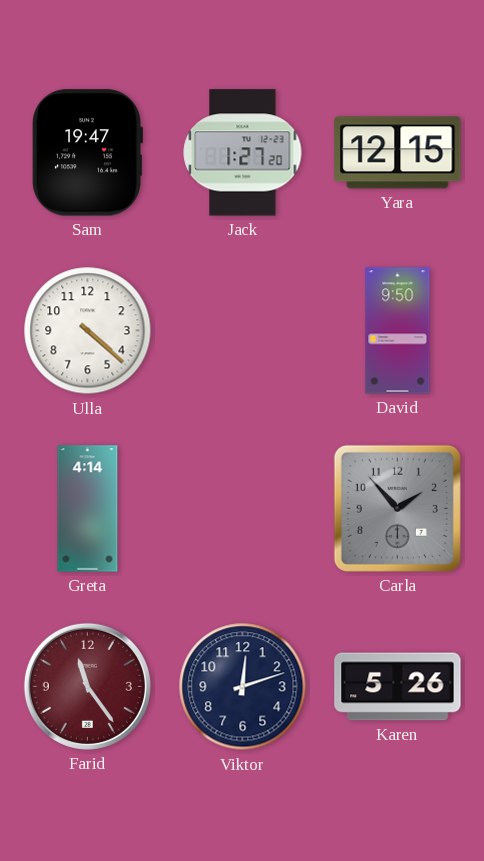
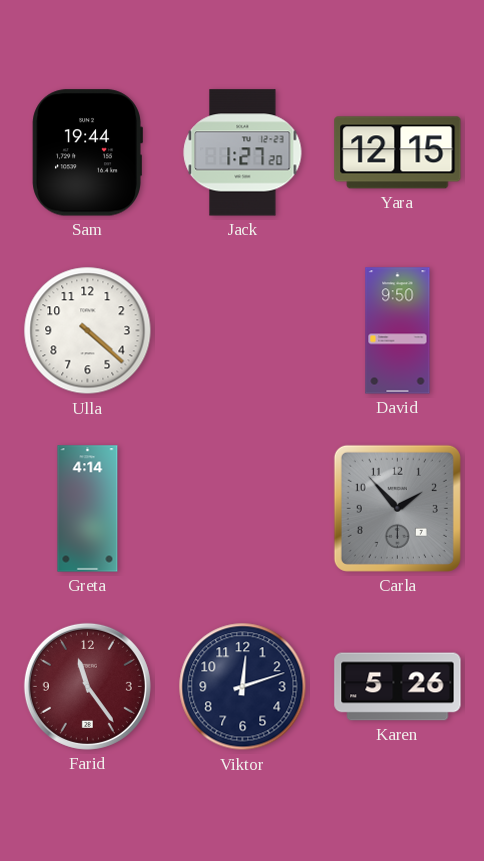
Sam: 19:47 -> 19:44
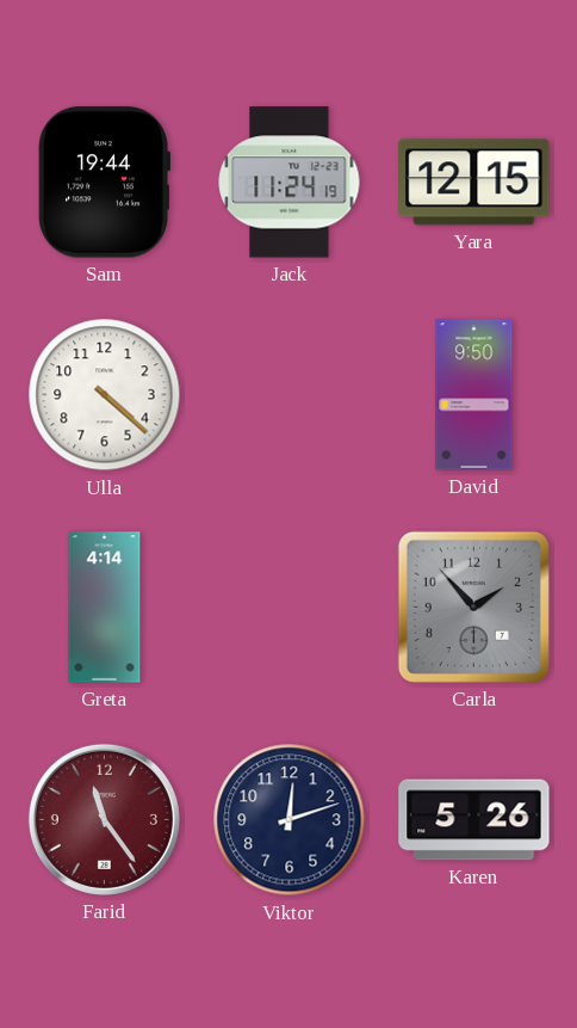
Jack: 1:27 -> 11:24
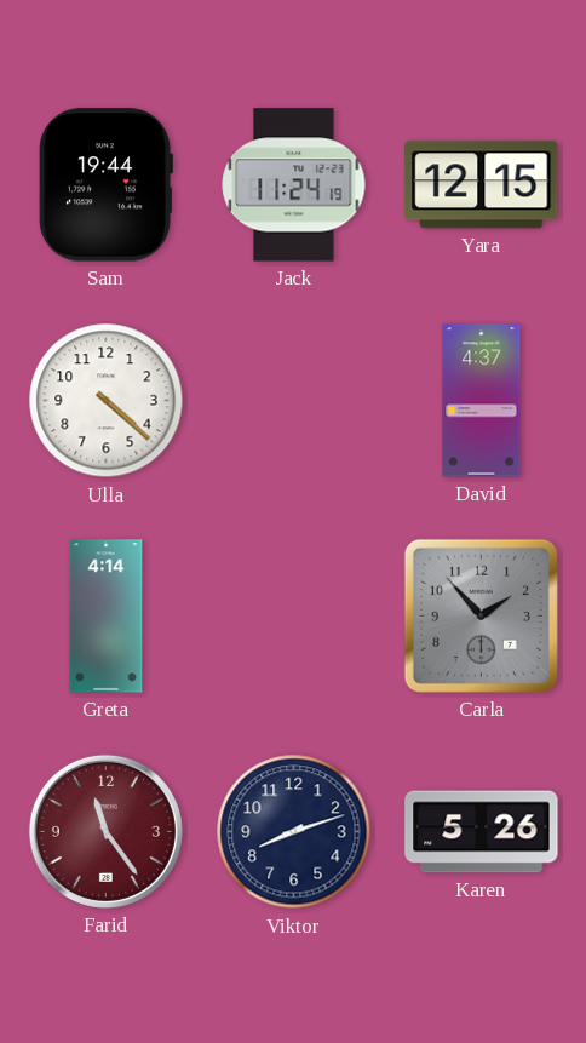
David: 9:50 -> 4:37
Viktor: 12:12 -> 8:12
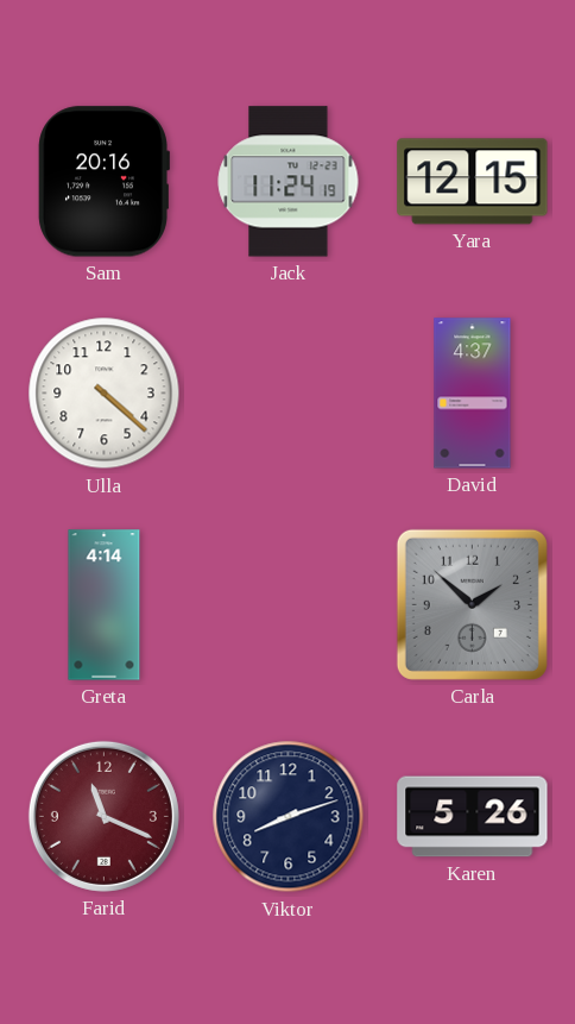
Sam: 19:44 -> 20:16
Carla: 1:53 -> 1:52
Farid: 11:24 -> 11:19
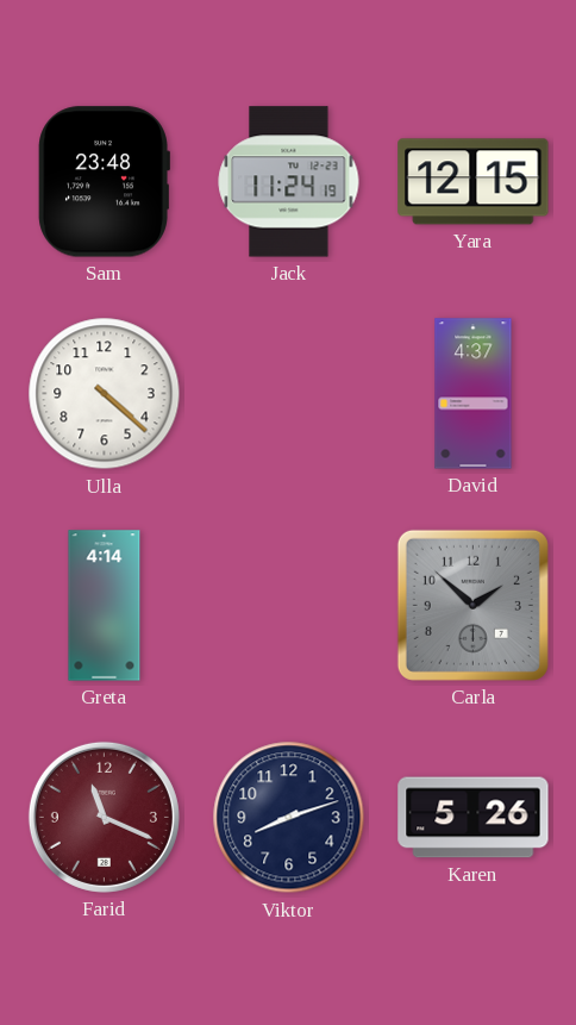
Sam: 20:16 -> 23:48
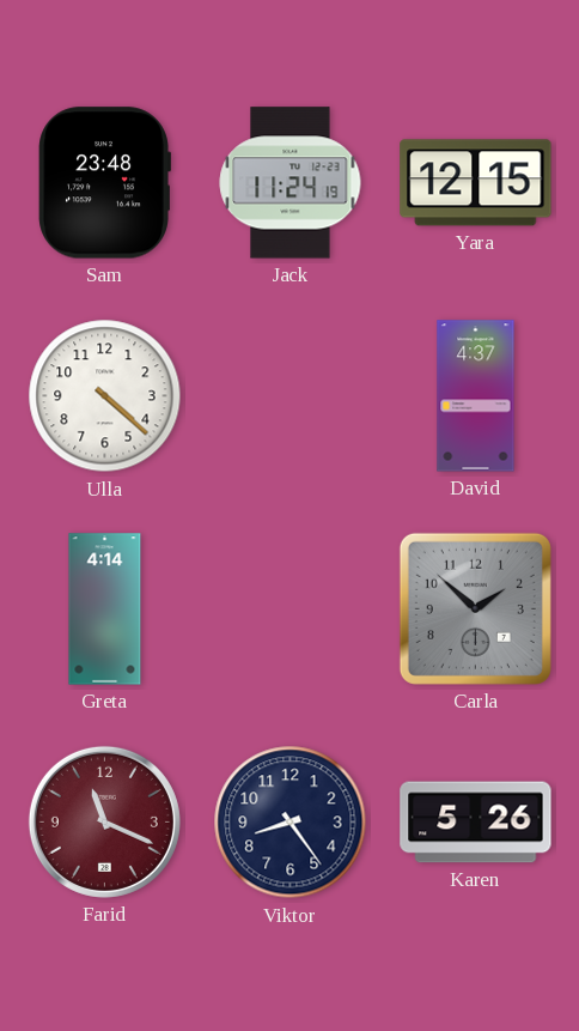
Viktor: 8:12 -> 8:24
